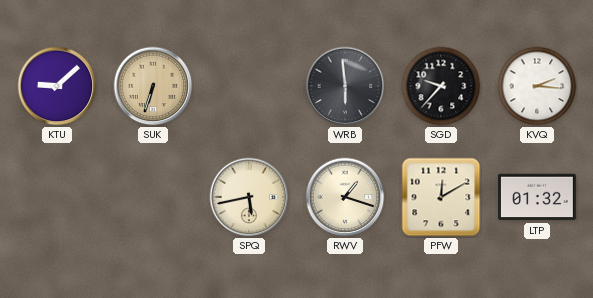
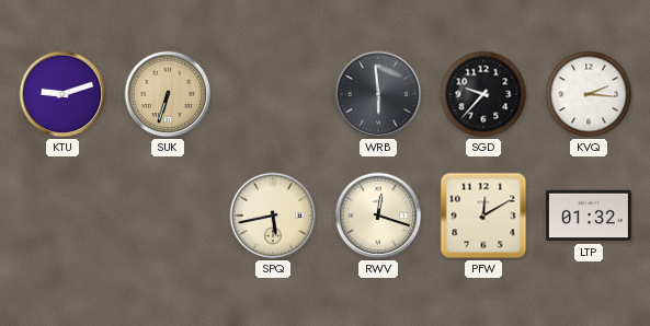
KTU: 9:08 -> 9:12
RWV: 1:18 -> 12:18
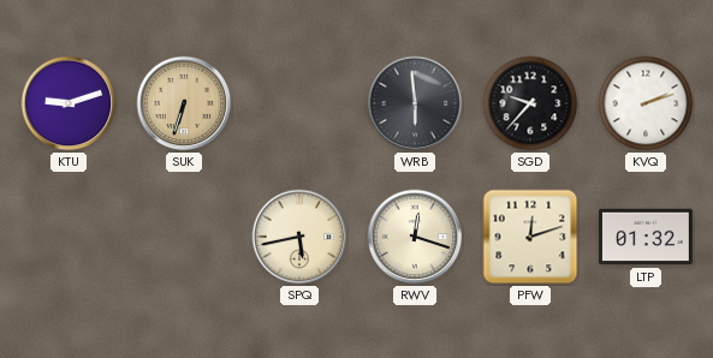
KVQ: 2:16 -> 2:12
PFW: 12:10 -> 12:12
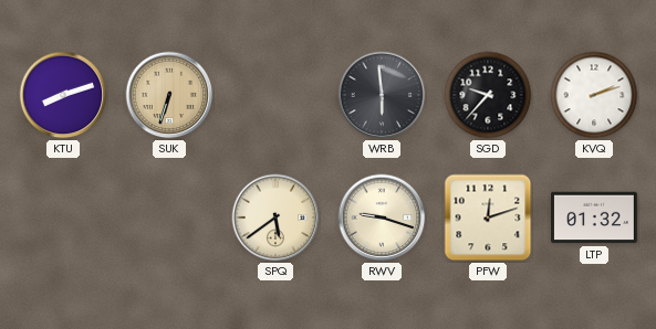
KTU: 9:12 -> 8:12
SPQ: 5:43 -> 5:39
RWV: 12:18 -> 9:18
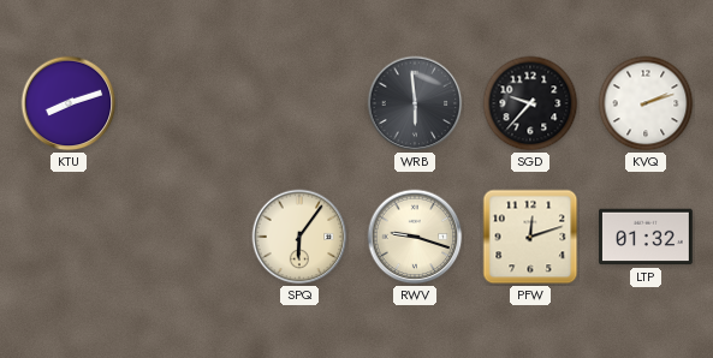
SUK: 6:33 -> none
SPQ: 5:39 -> 6:06
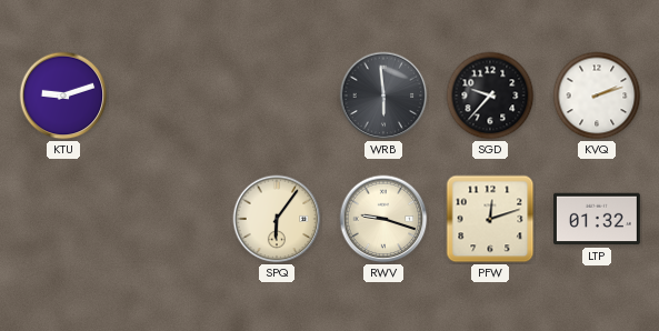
KTU: 8:12 -> 9:12
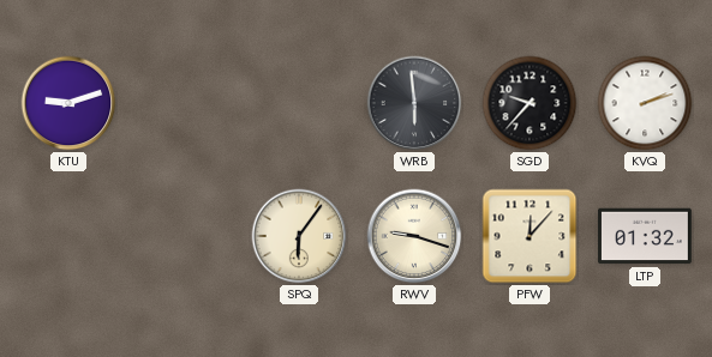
PFW: 12:12 -> 12:07
